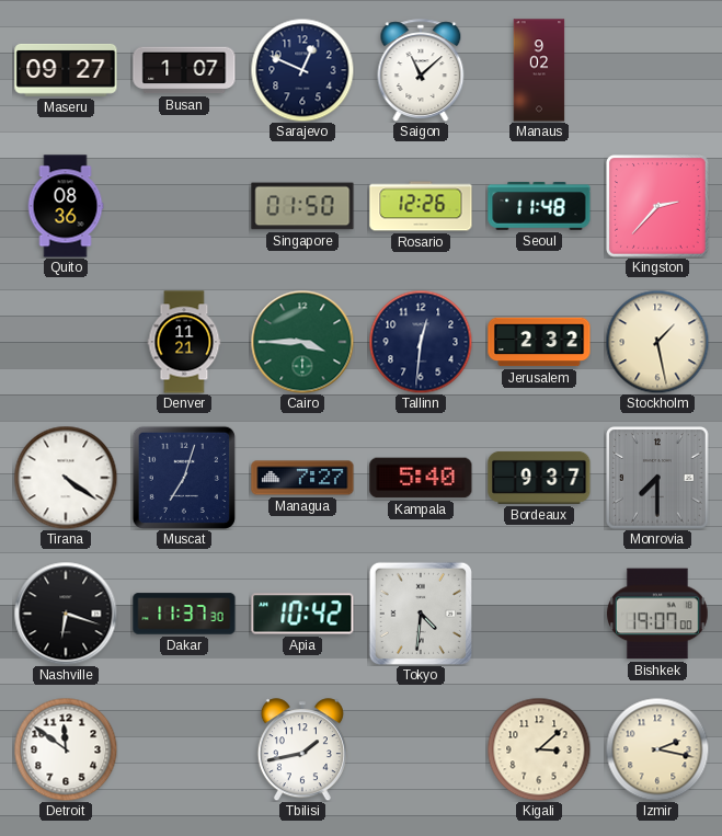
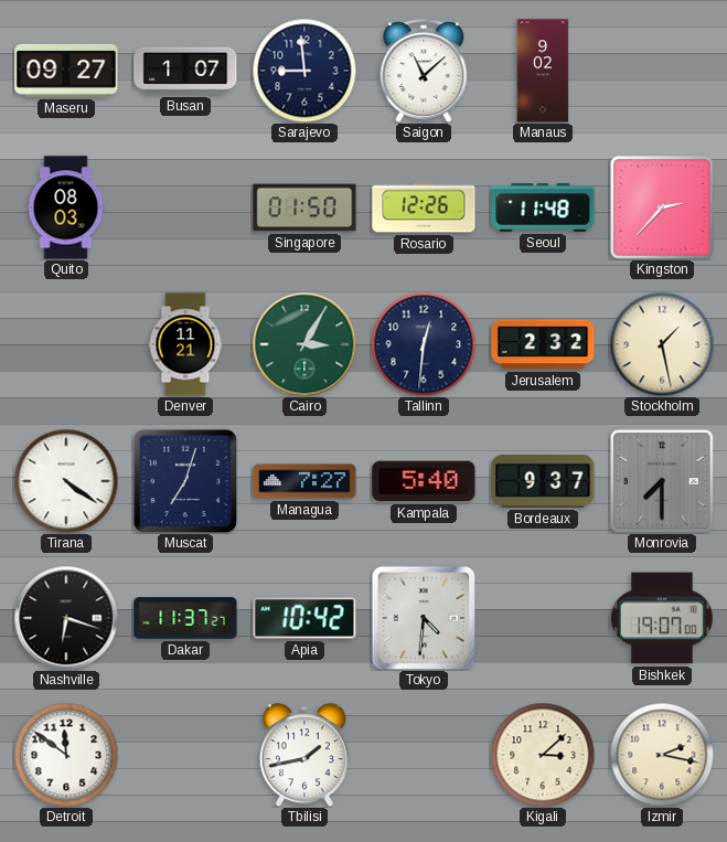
Sarajevo: 12:49 -> 8:59
Quito: 08:36 -> 08:03
Cairo: 3:45 -> 3:05
Dakar: 11:37:30 -> 11:37:27
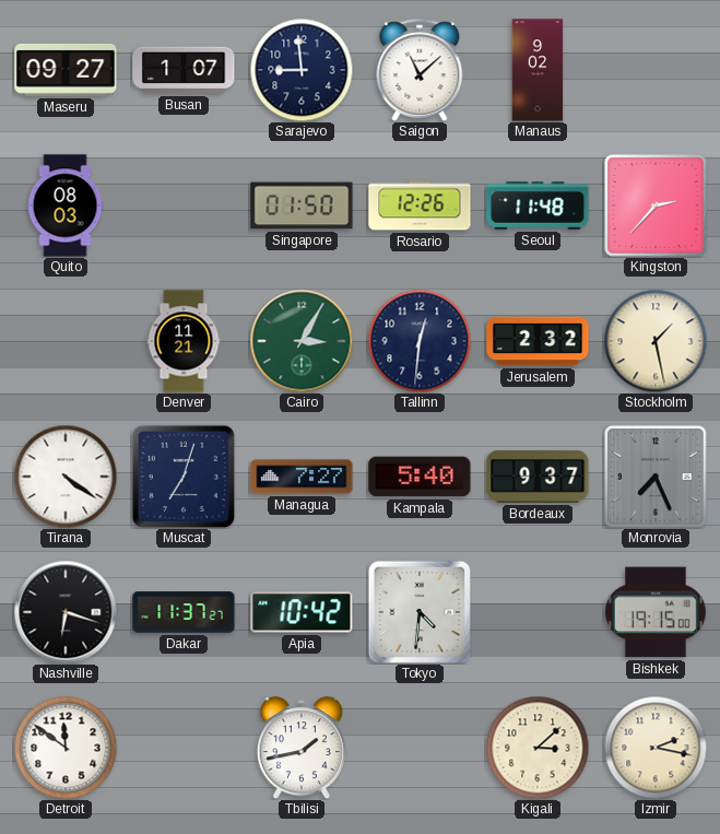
Monrovia: 7:30 -> 7:26
Bishkek: 19:07 -> 19:15
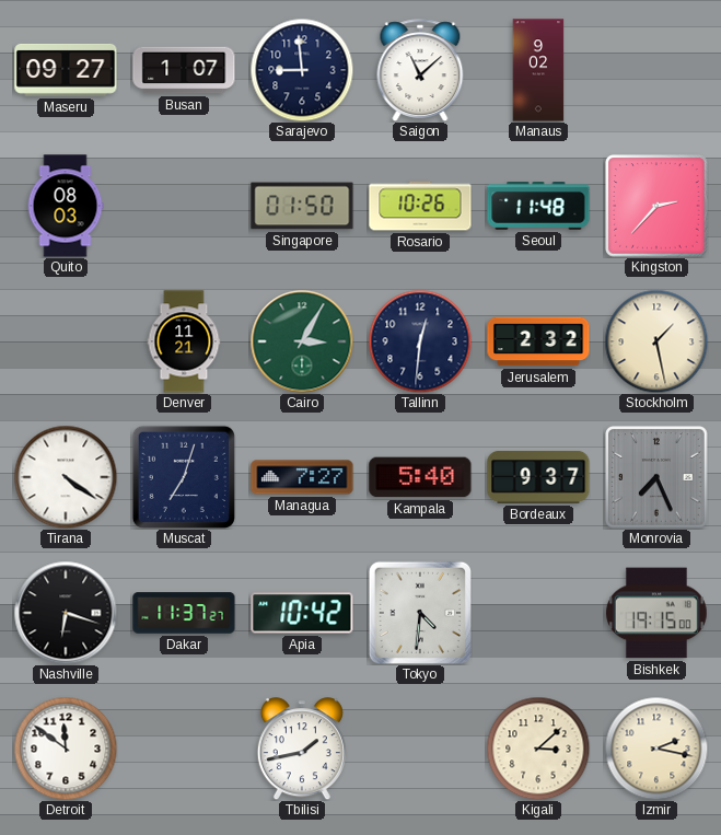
Rosario: 12:26 -> 10:26
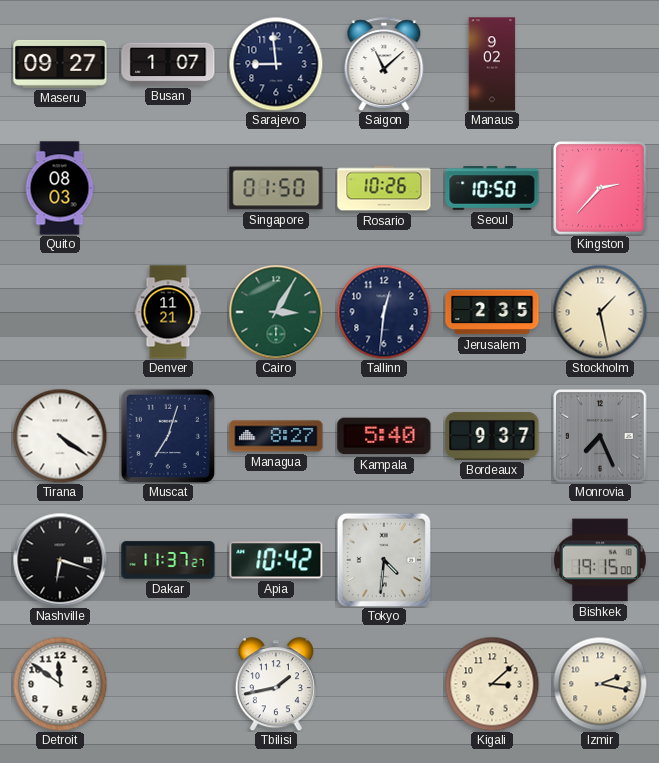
Seoul: 11:48 -> 10:50
Jerusalem: 2:32 -> 2:35
Managua: 7:27 -> 8:27
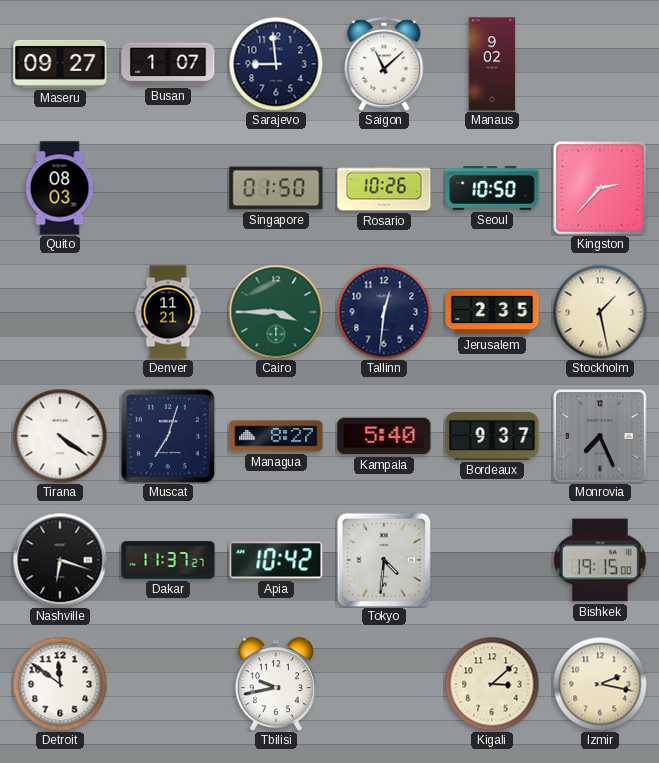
Cairo: 3:05 -> 3:45
Tbilisi: 1:43 -> 9:43
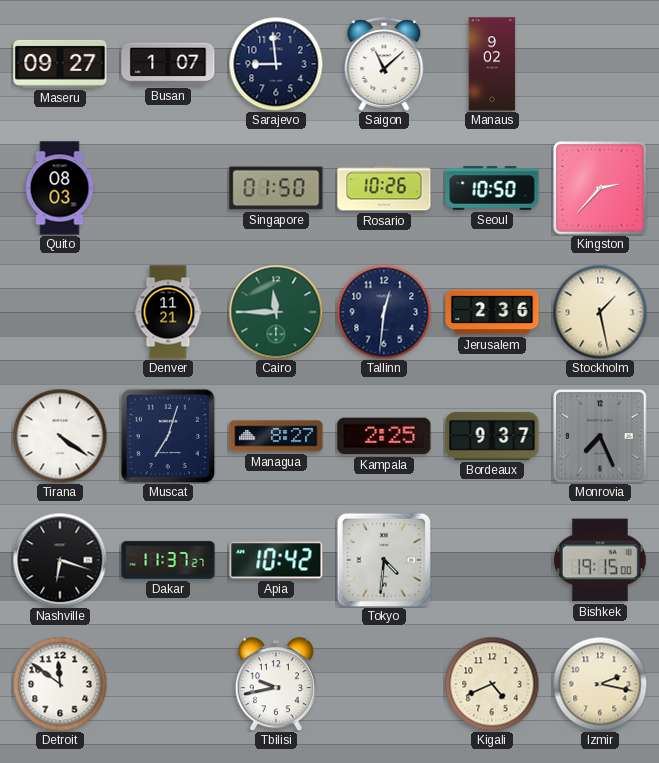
Cairo: 3:45 -> 11:45
Jerusalem: 2:35 -> 2:36
Kampala: 5:40 -> 2:25
Kigali: 3:08 -> 4:41
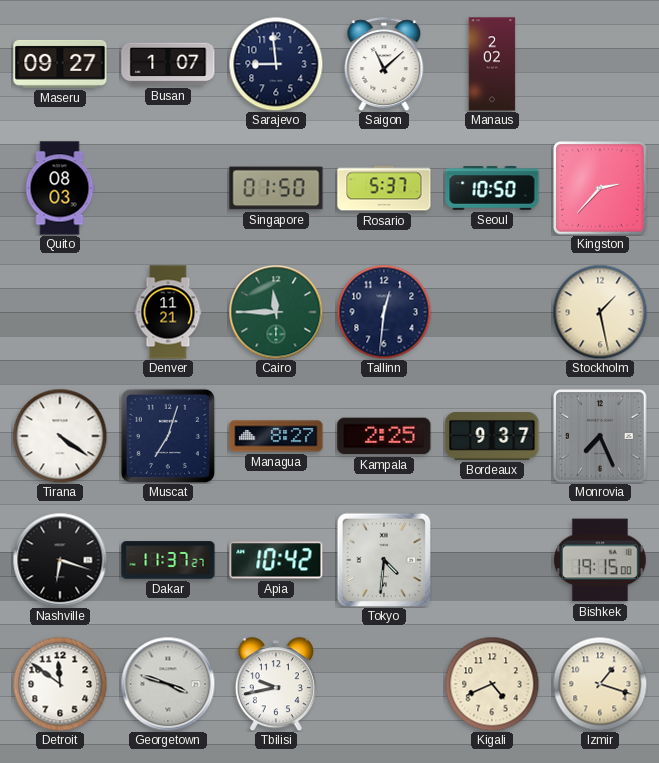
Manaus: 9:02 -> 2:02
Rosario: 10:26 -> 5:37
Jerusalem: 2:36 -> none
Georgetown: none -> 3:48
Izmir: 2:17 -> 1:18
